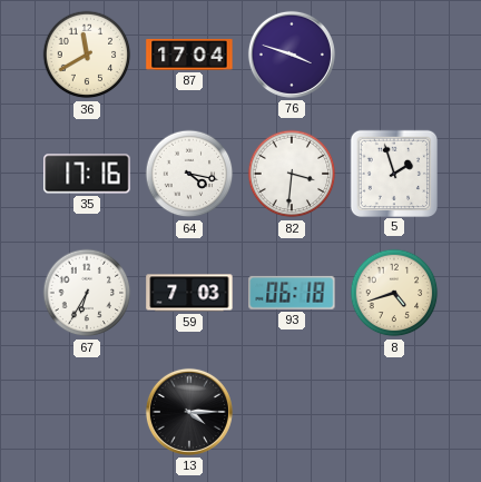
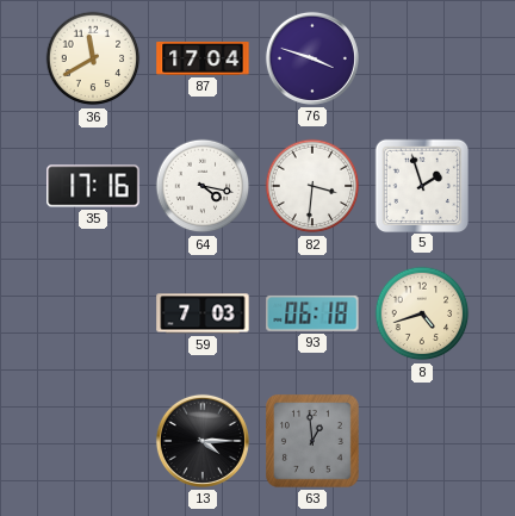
67: 6:35 -> none
63: none -> 12:59
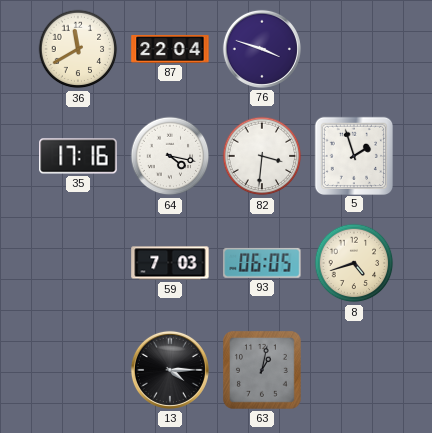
87: 17:04 -> 22:04
93: 06:18 -> 06:05
63: 12:59 -> 1:02
